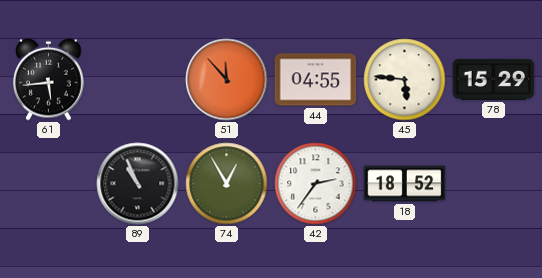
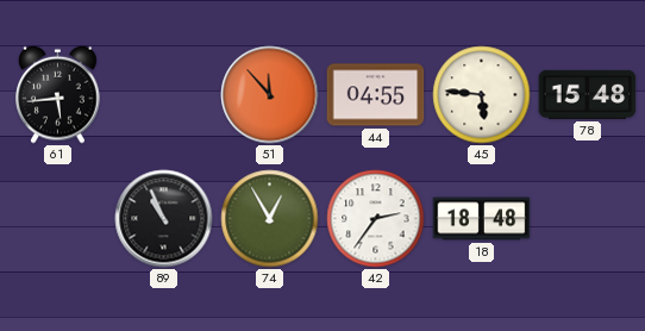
78: 15:29 -> 15:48
18: 18:52 -> 18:48
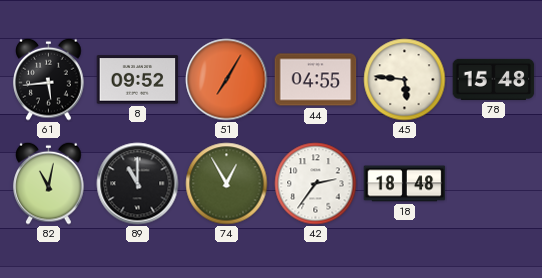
8: none -> 09:52
51: 11:53 -> 7:05
82: none -> 11:02
89: 10:56 -> 11:00
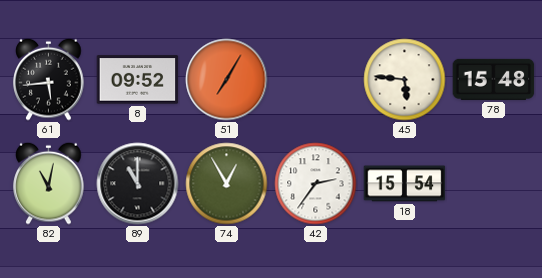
44: 04:55 -> none
18: 18:48 -> 15:54
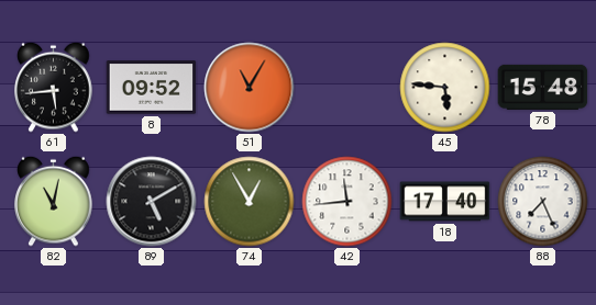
51: 7:05 -> 11:05
89: 11:00 -> 5:10
42: 2:36 -> 11:44
18: 15:54 -> 17:40
88: none -> 7:26
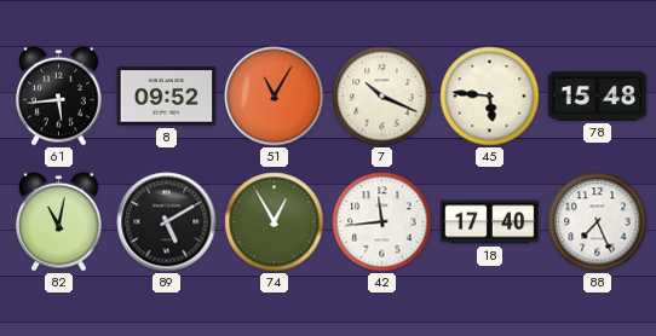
7: none -> 10:19
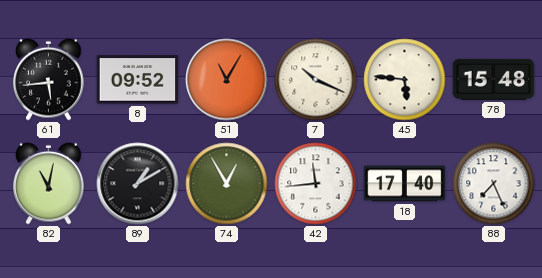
89: 5:10 -> 1:10
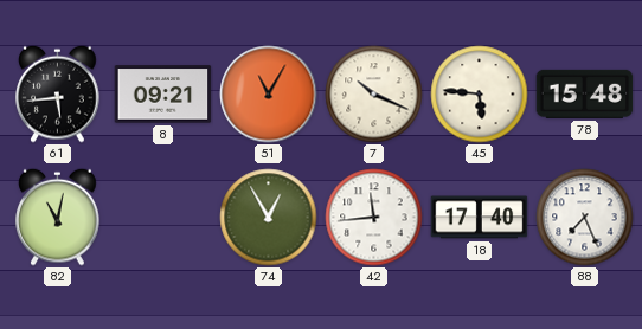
8: 09:52 -> 09:21
89: 1:10 -> none
